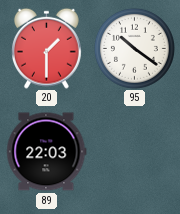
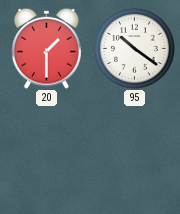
89: 22:03 -> none
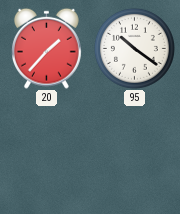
20: 1:30 -> 1:37
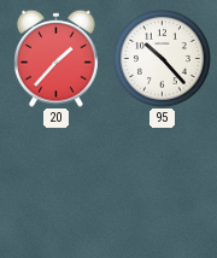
95: 10:21 -> 10:23
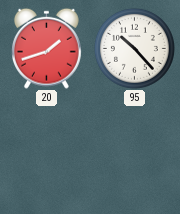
20: 1:37 -> 1:42
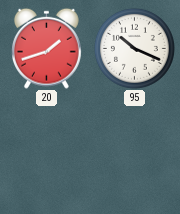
95: 10:23 -> 10:19
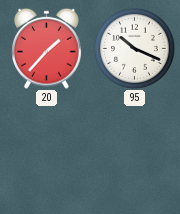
20: 1:42 -> 1:37
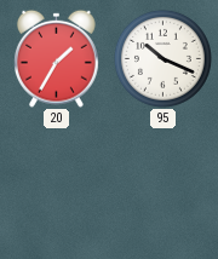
20: 1:37 -> 1:35
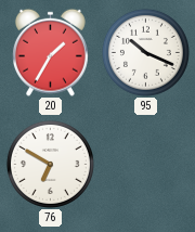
76: none -> 6:50
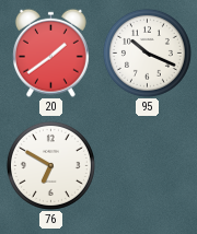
20: 1:35 -> 1:39
